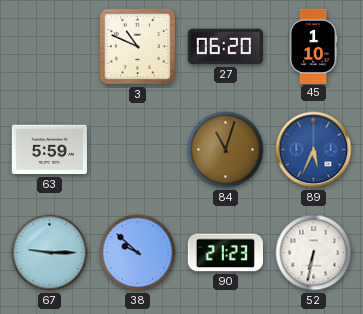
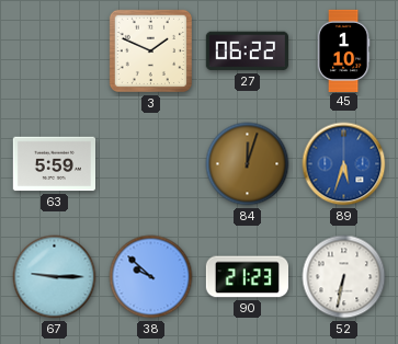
3: 10:49 -> 1:49
27: 06:20 -> 06:22
84: 11:03 -> 12:03
89: 5:34 -> 5:33
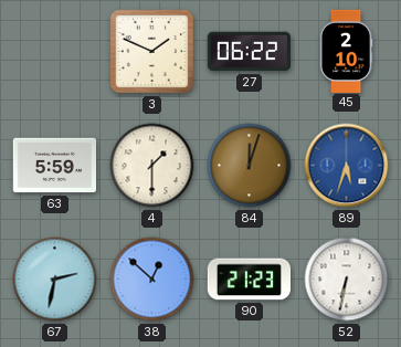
45: 1:10 -> 2:10
4: none -> 1:30
67: 9:15 -> 2:32
38: 9:52 -> 12:52
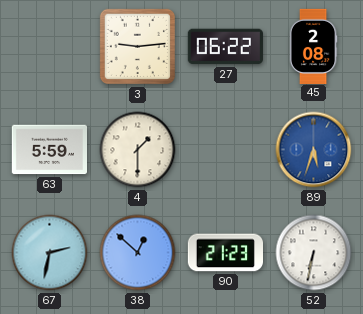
3: 1:49 -> 9:14
45: 2:10 -> 2:08
84: 12:03 -> none
